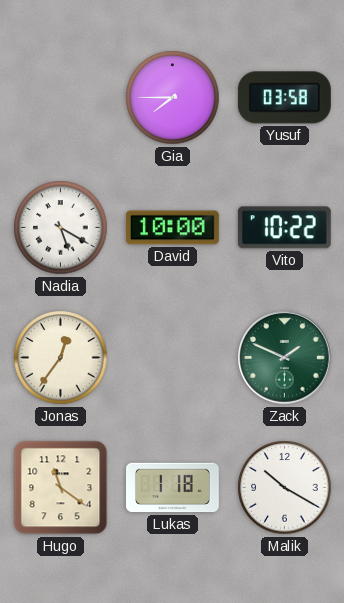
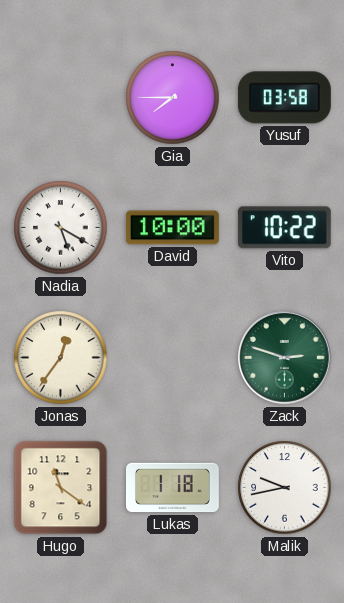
Zack: 1:49 -> 2:48
Malik: 10:20 -> 9:43
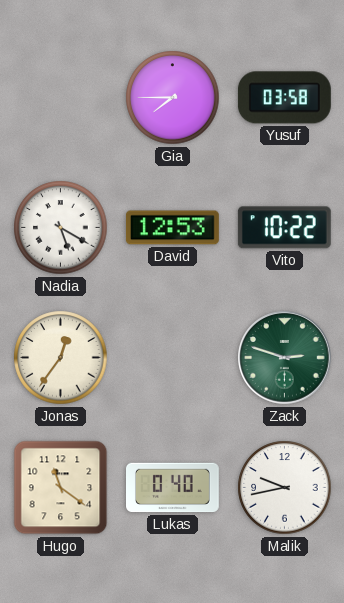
David: 10:00 -> 12:53
Lukas: 1:18 -> 0:40
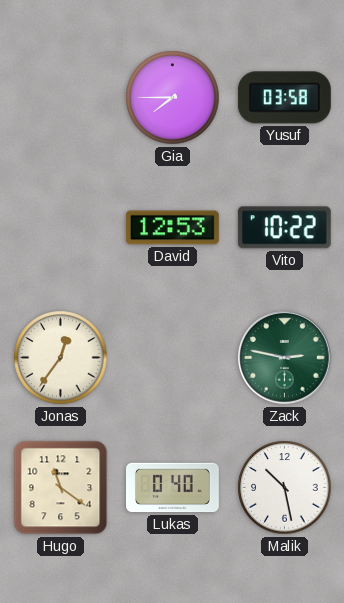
Nadia: 5:20 -> none
Zack: 2:48 -> 2:47
Malik: 9:43 -> 10:28
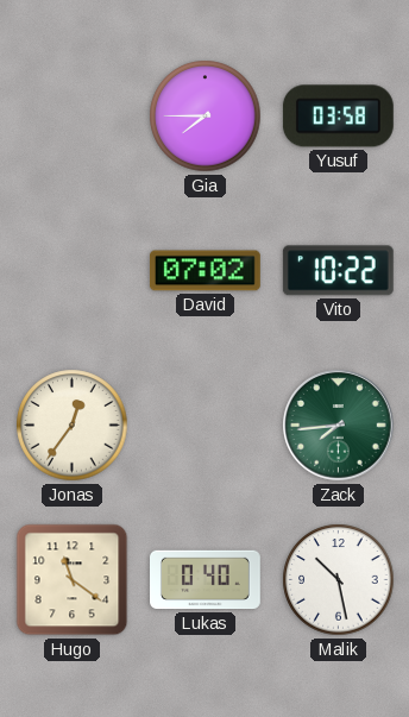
David: 12:53 -> 07:02
Zack: 2:47 -> 7:44
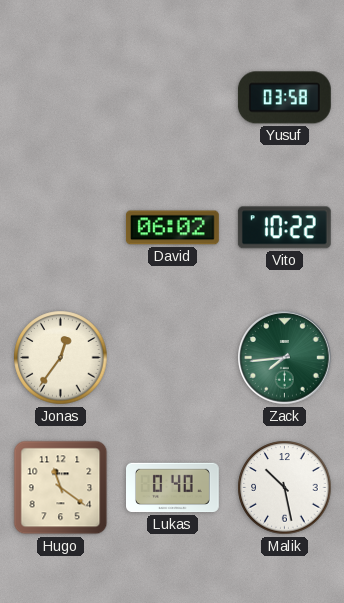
Gia: 7:45 -> none
David: 07:02 -> 06:02
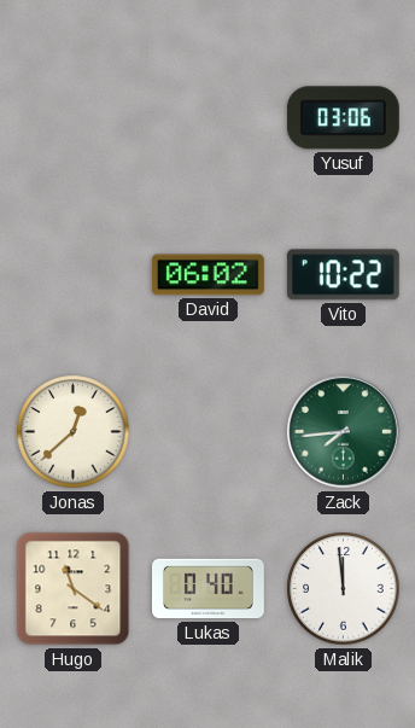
Yusuf: 03:58 -> 03:06
Jonas: 12:36 -> 12:38
Malik: 10:28 -> 11:59
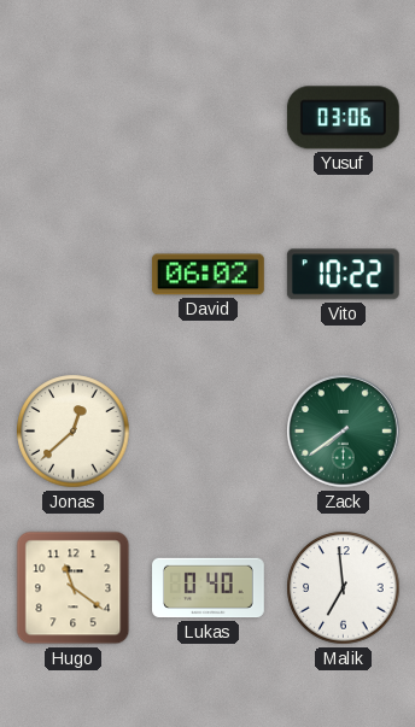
Zack: 7:44 -> 7:39
Malik: 11:59 -> 6:59
